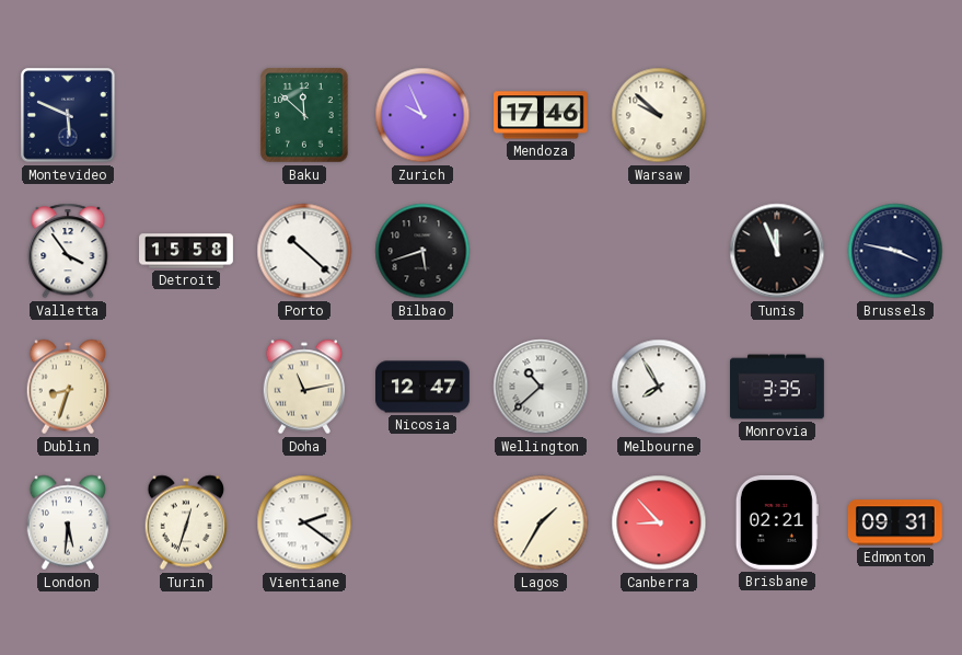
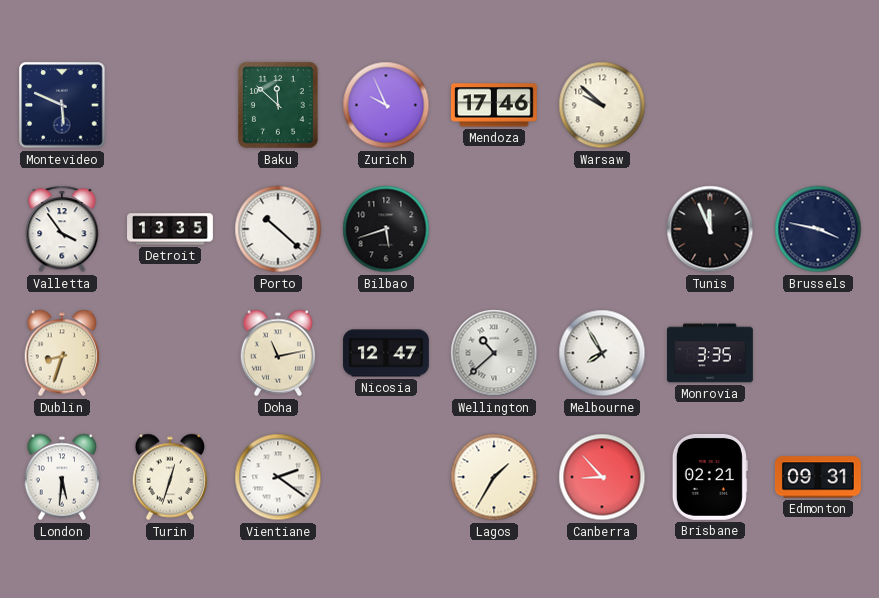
Detroit: 15:58 -> 13:35
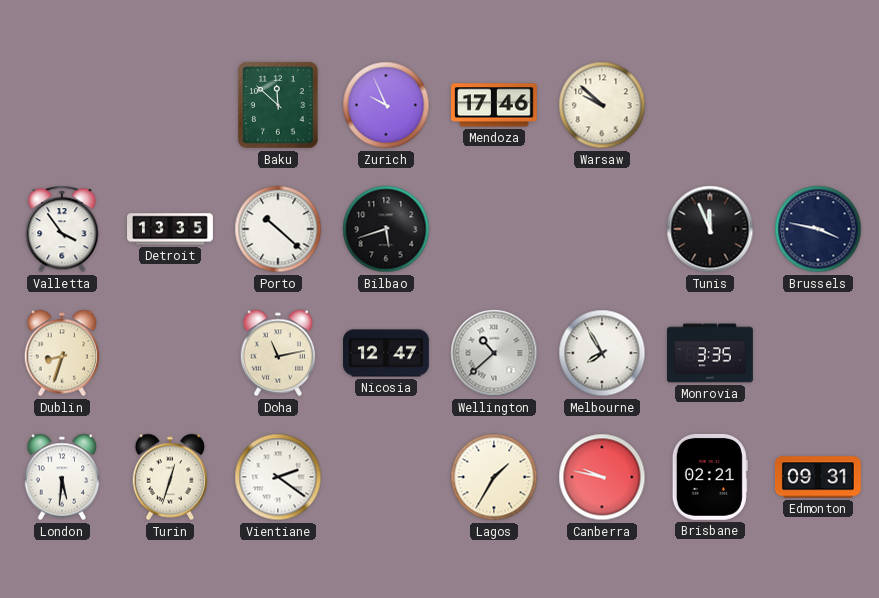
Montevideo: 5:49 -> none
Canberra: 8:53 -> 9:47
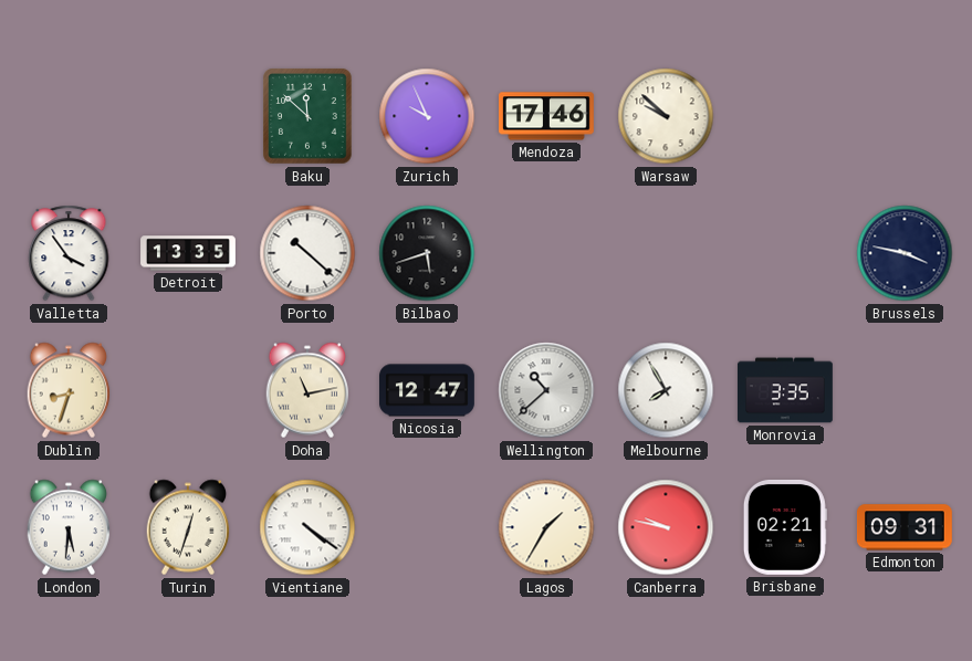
Tunis: 11:56 -> none
Vientiane: 2:21 -> 4:21
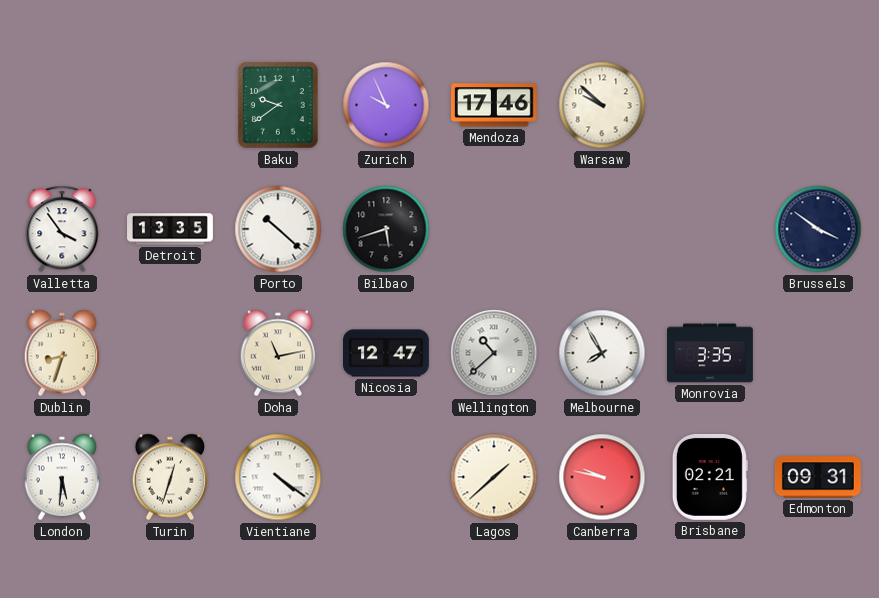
Baku: 11:52 -> 9:39
Brussels: 3:47 -> 3:51
Lagos: 1:35 -> 1:38
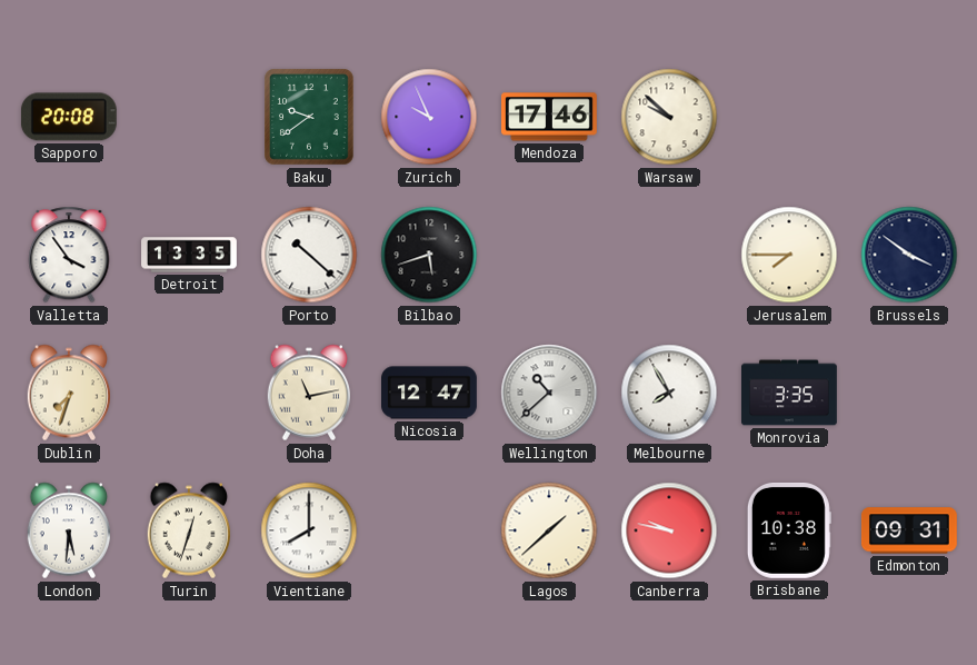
Sapporo: none -> 20:08
Jerusalem: none -> 7:45
Dublin: 8:33 -> 7:33
Vientiane: 4:21 -> 8:00
Brisbane: 02:21 -> 10:38
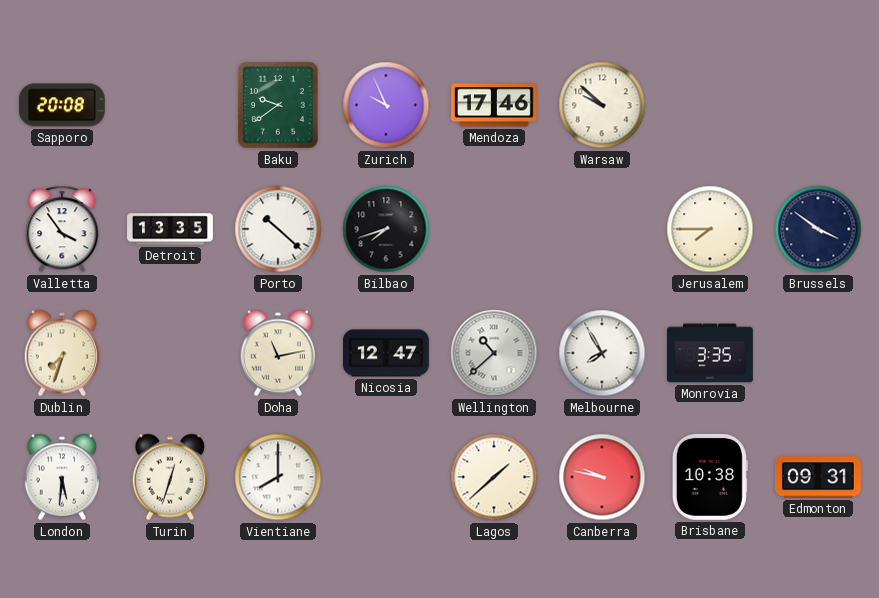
Bilbao: 5:42 -> 7:42
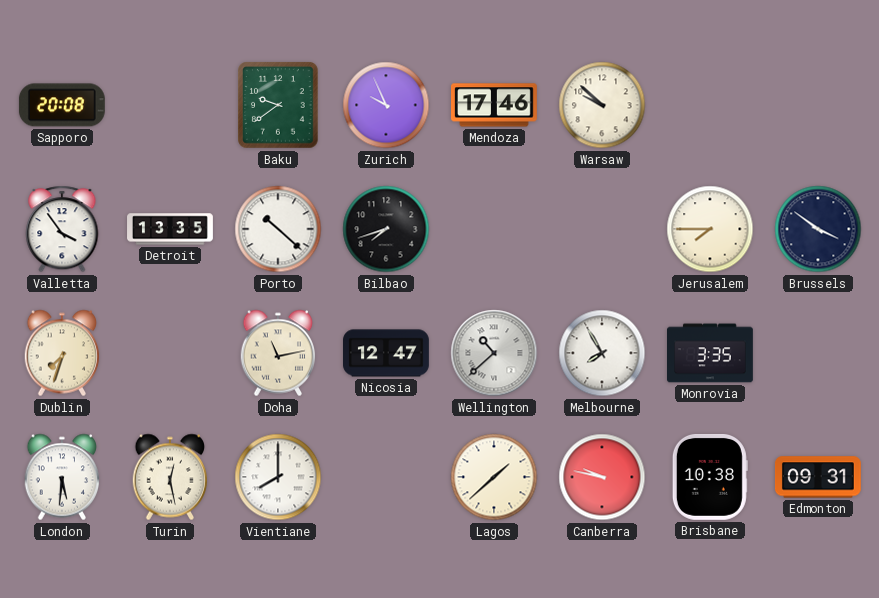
Turin: 12:33 -> 12:28
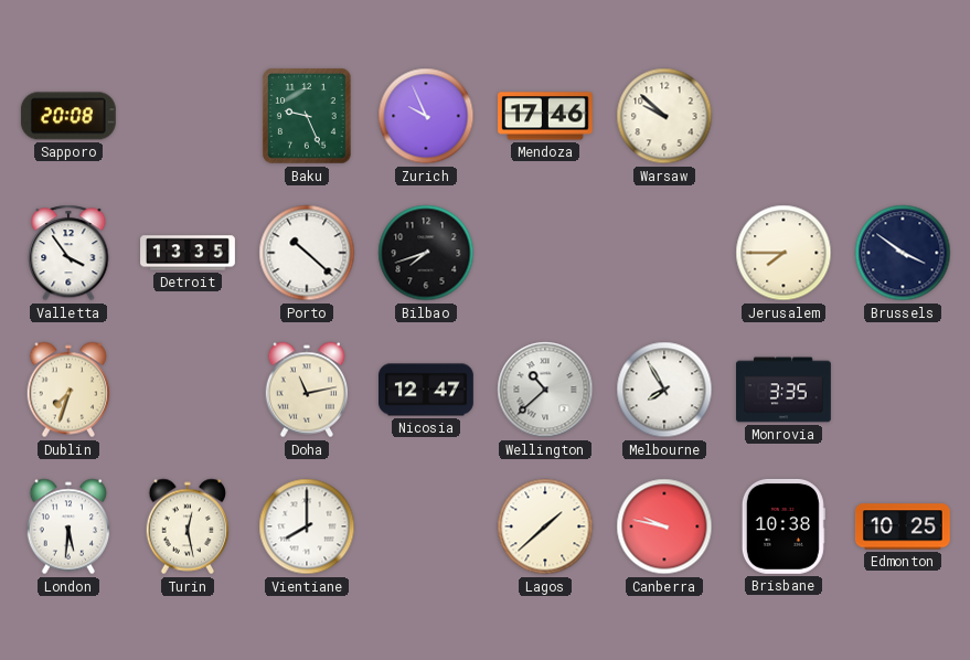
Baku: 9:39 -> 9:26
Edmonton: 09:31 -> 10:25
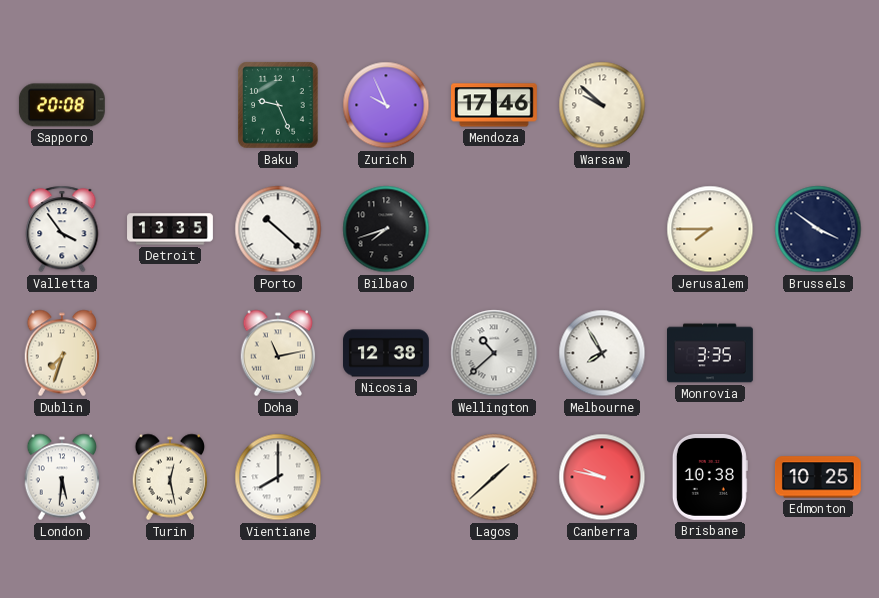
Nicosia: 12:47 -> 12:38
